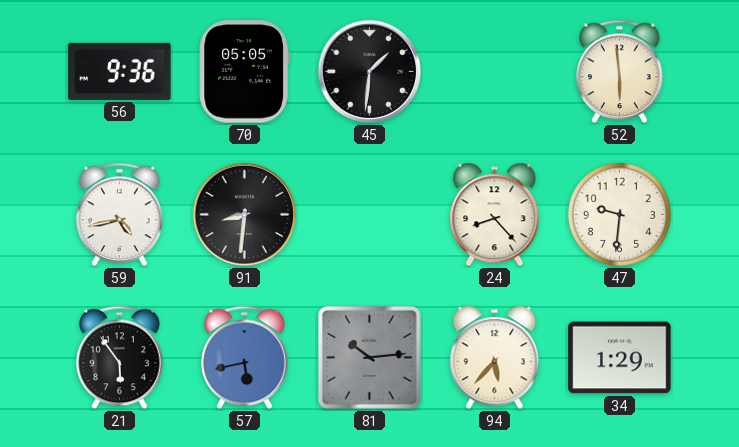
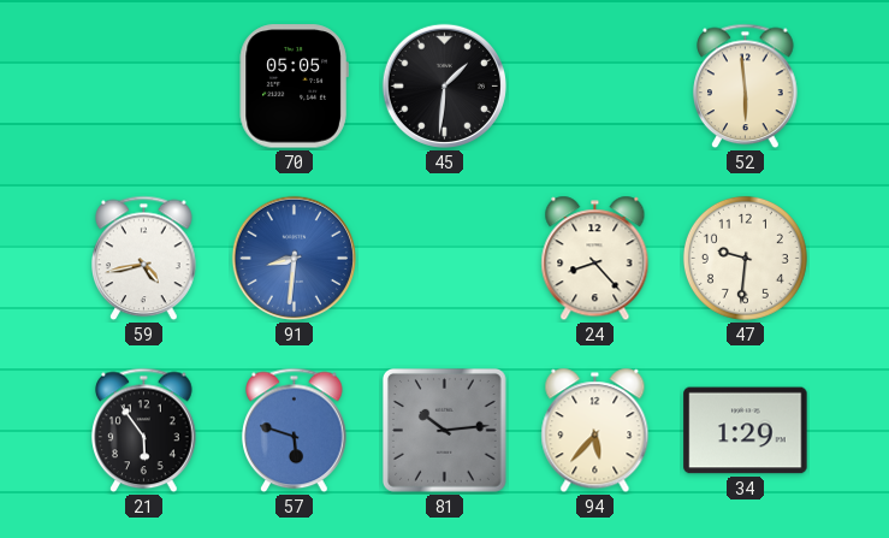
56: 9:36 -> none
91 dial: black -> blue
57: 5:43 -> 5:48
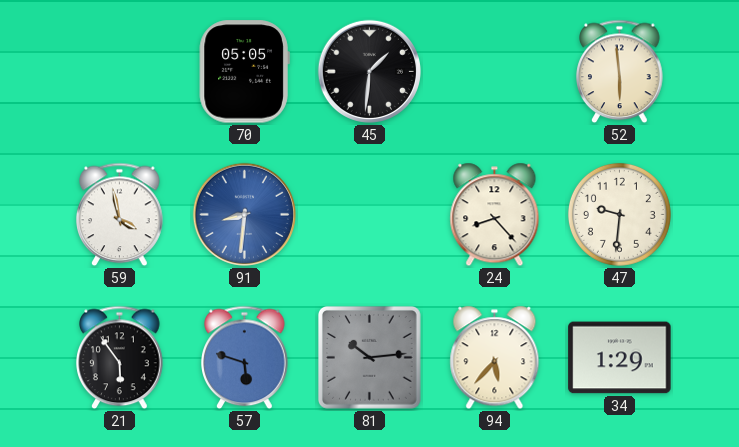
59: 4:43 -> 3:58
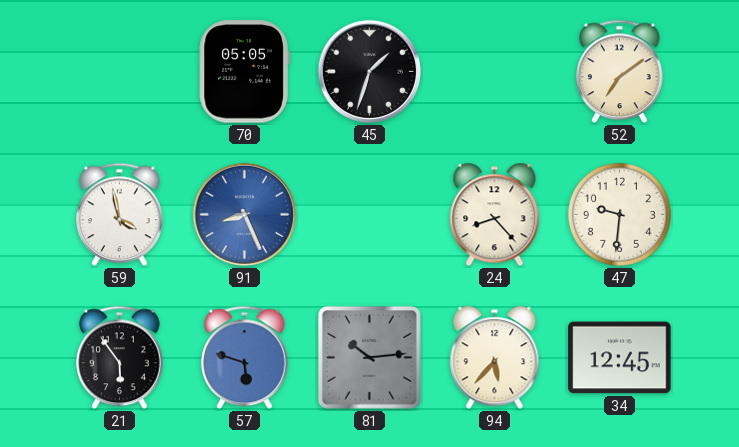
45: 1:31 -> 1:33
52: 5:59 -> 7:09
91: 8:31 -> 8:26
34: 1:29 -> 12:45
